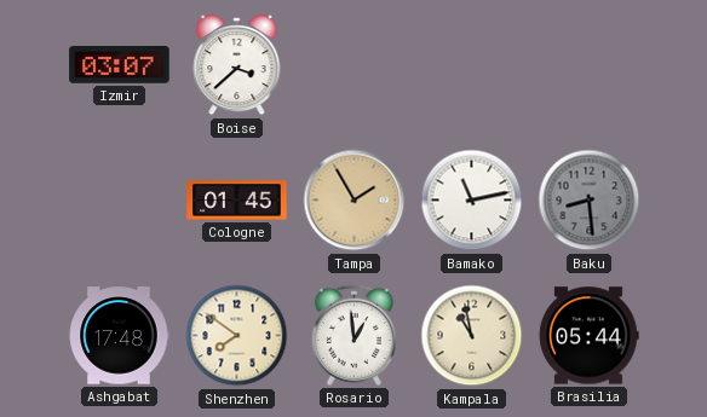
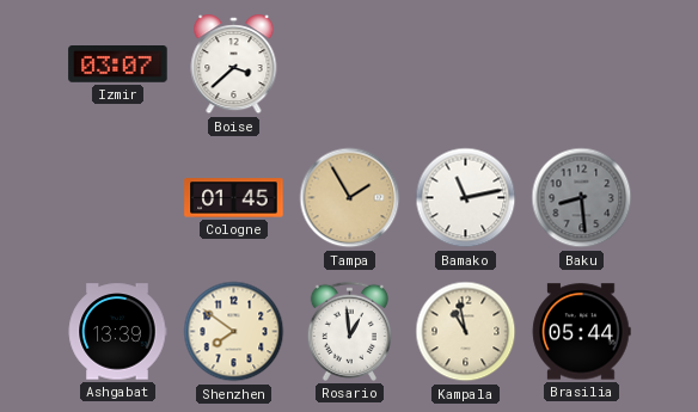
Ashgabat: 17:48 -> 13:39
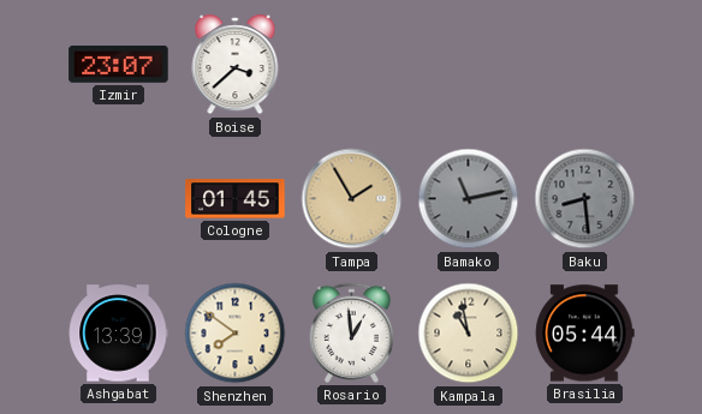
Izmir: 03:07 -> 23:07
Bamako dial: white -> grey
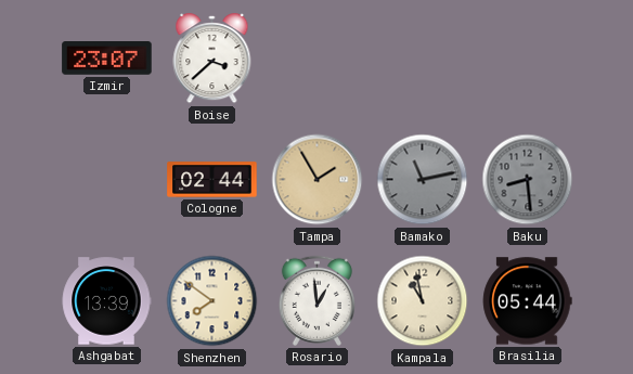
Cologne: 01:45 -> 02:44
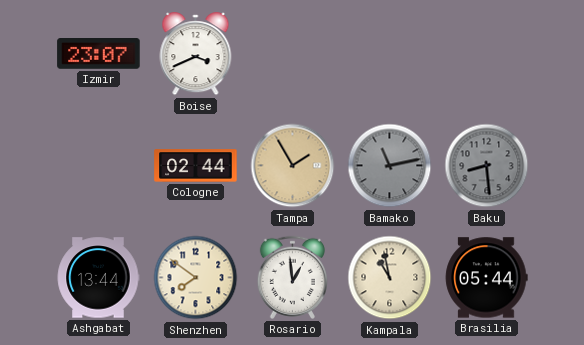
Boise: 3:38 -> 3:41
Ashgabat: 13:39 -> 13:44
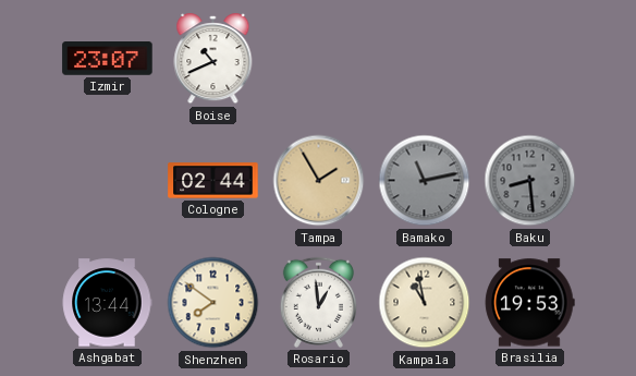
Boise: 3:41 -> 10:41
Brasilia: 05:44 -> 19:53
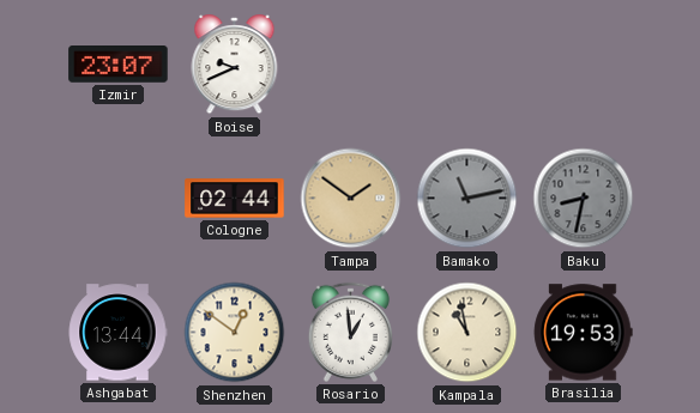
Boise: 10:41 -> 9:41
Tampa: 1:55 -> 1:51
Baku: 8:29 -> 8:32
Shenzhen: 7:51 -> 12:51
